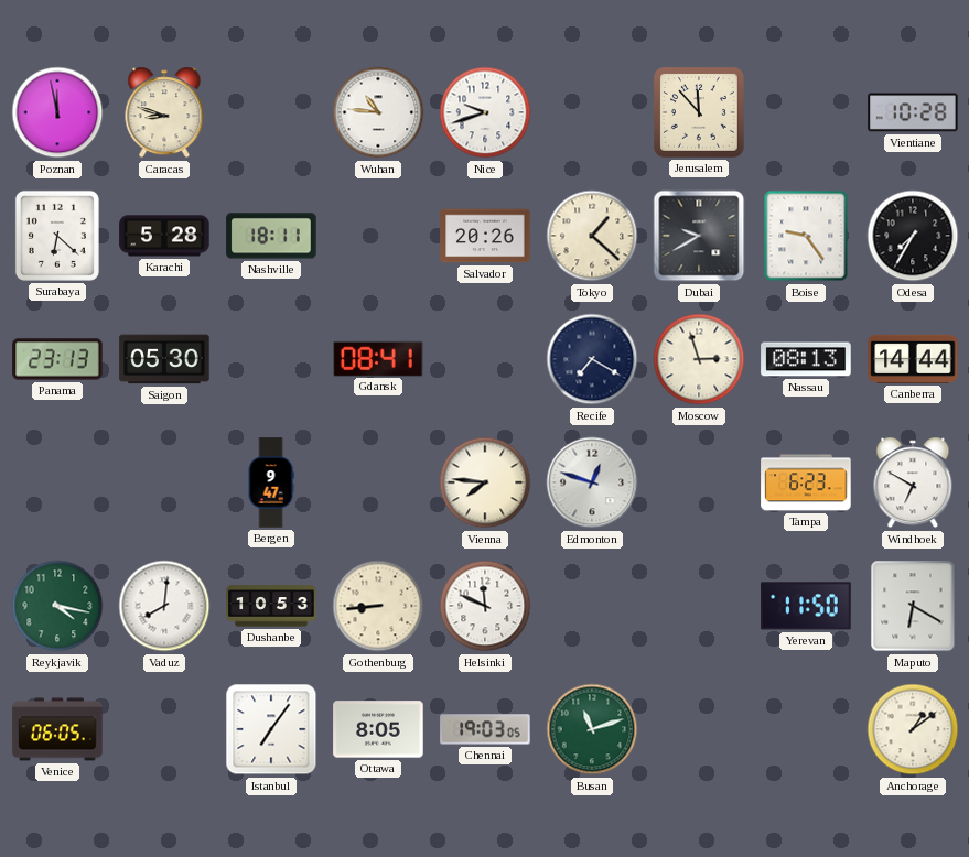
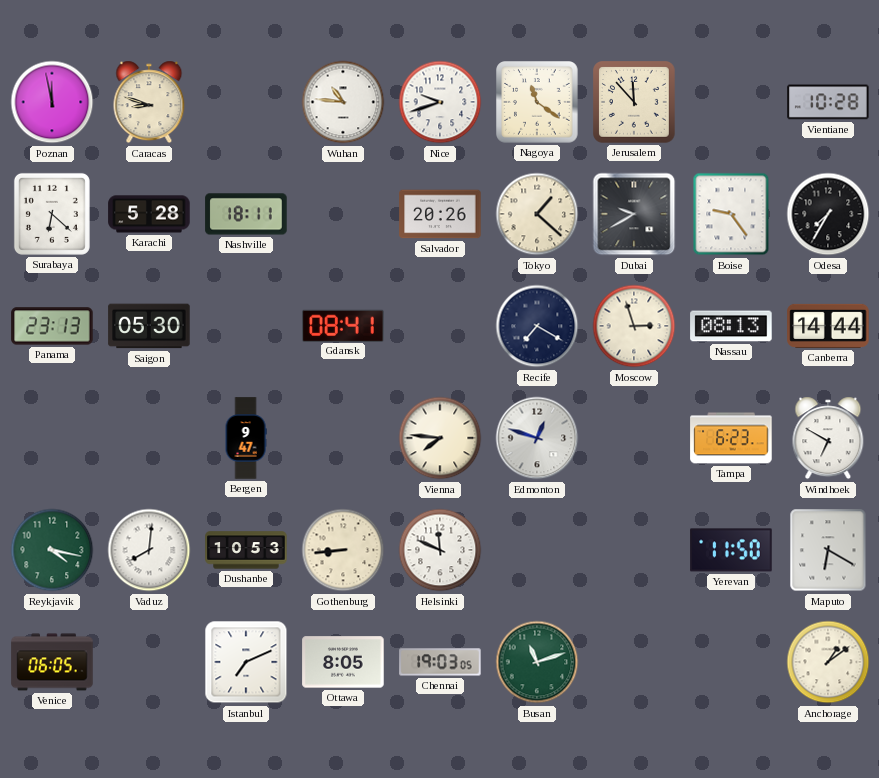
Nagoya: none -> 11:21
Istanbul: 7:06 -> 7:11
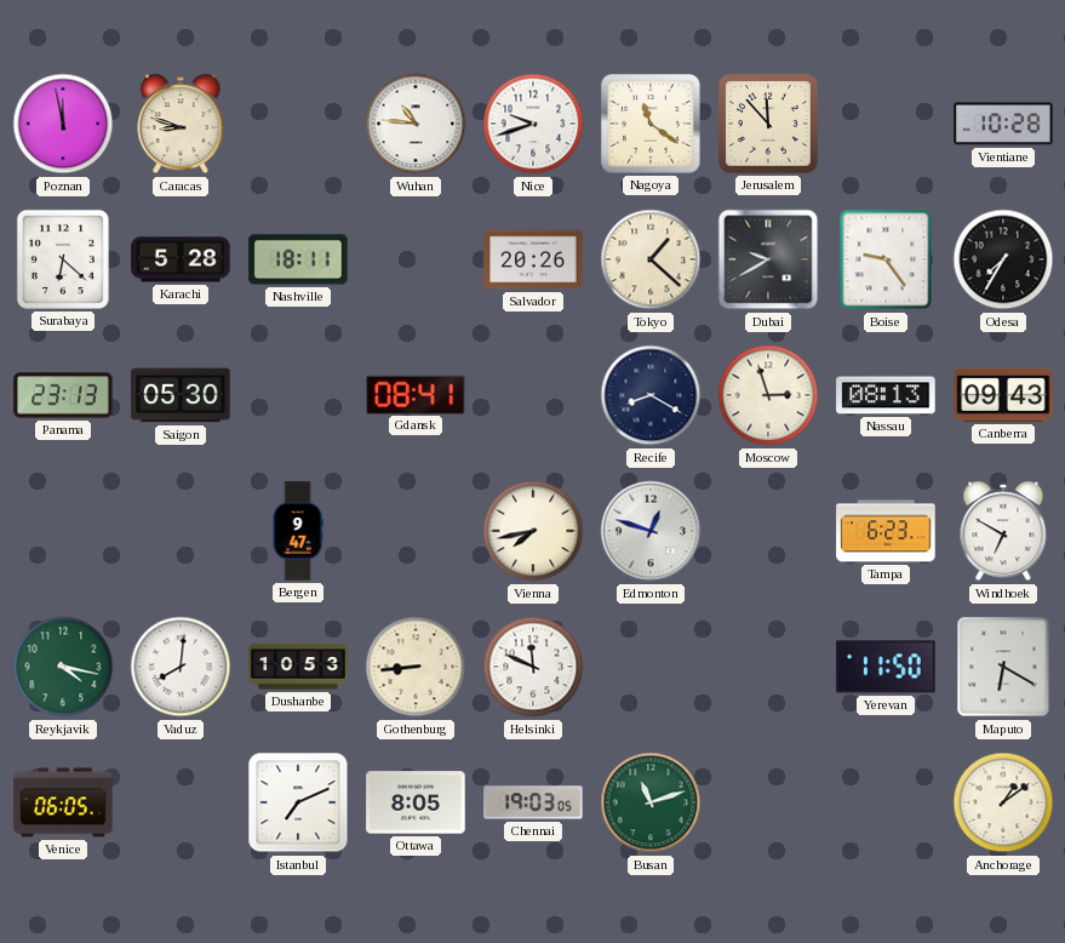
Recife: 7:20 -> 8:20
Canberra: 14:44 -> 09:43
Vienna: 7:46 -> 7:43
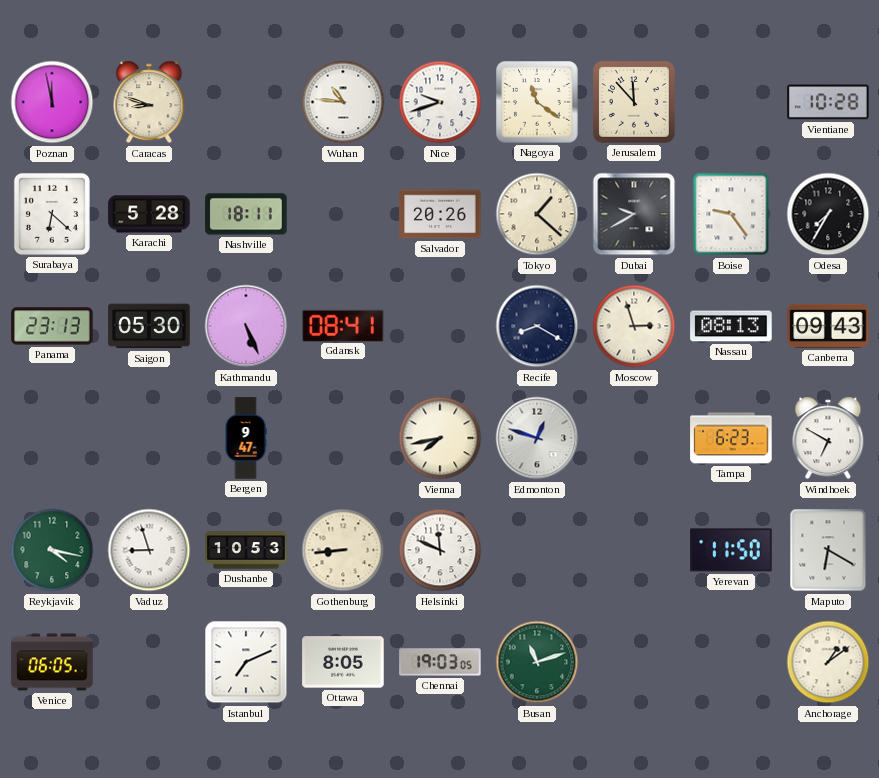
Kathmandu: none -> 5:26
Vaduz: 8:01 -> 8:57
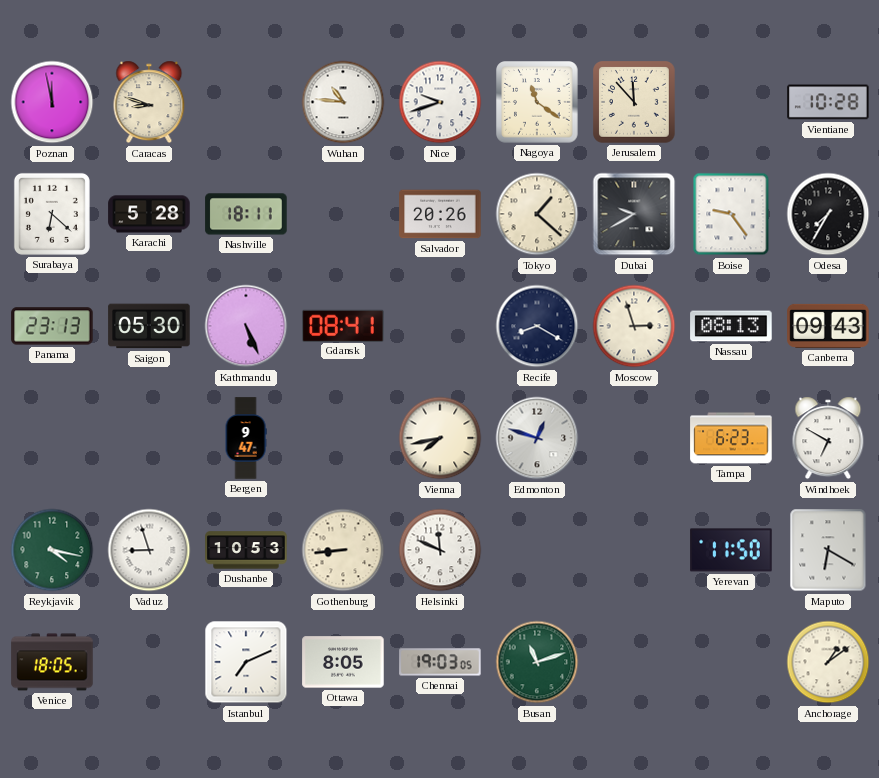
Venice: 06:05 -> 18:05
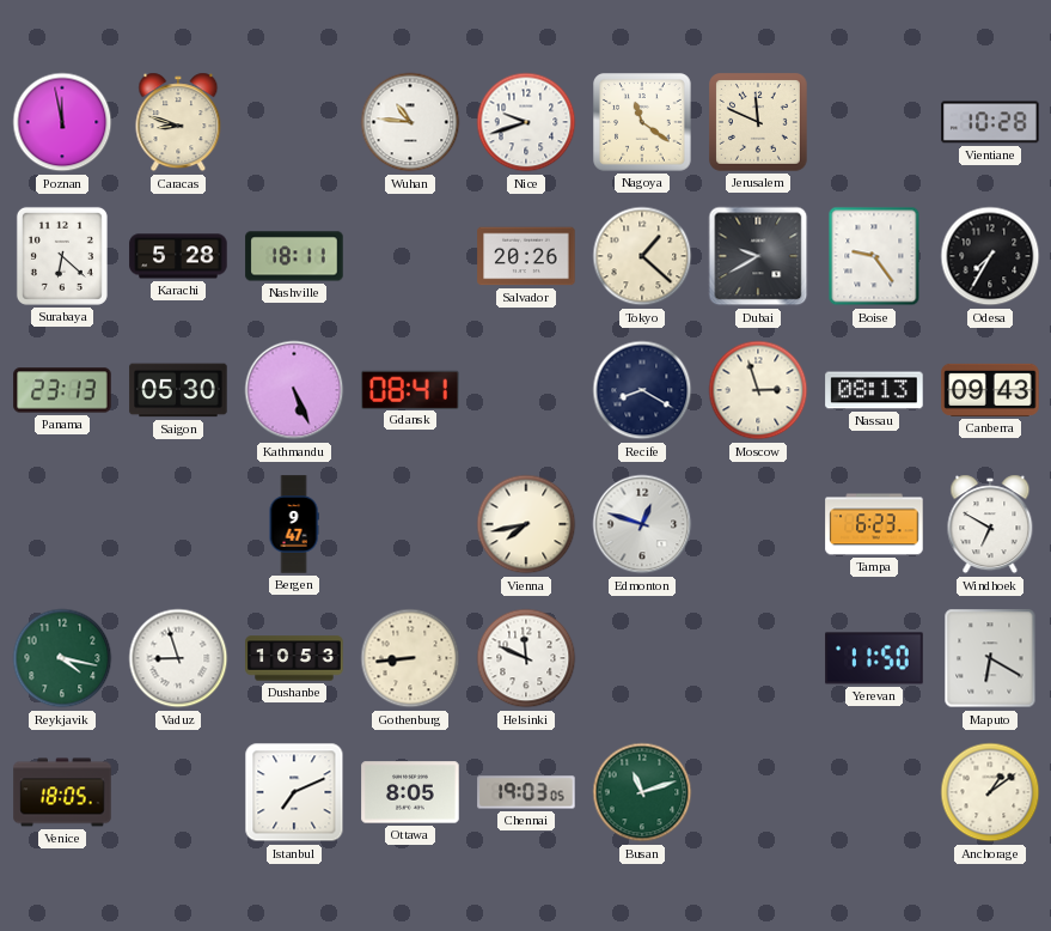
Jerusalem: 11:53 -> 11:49
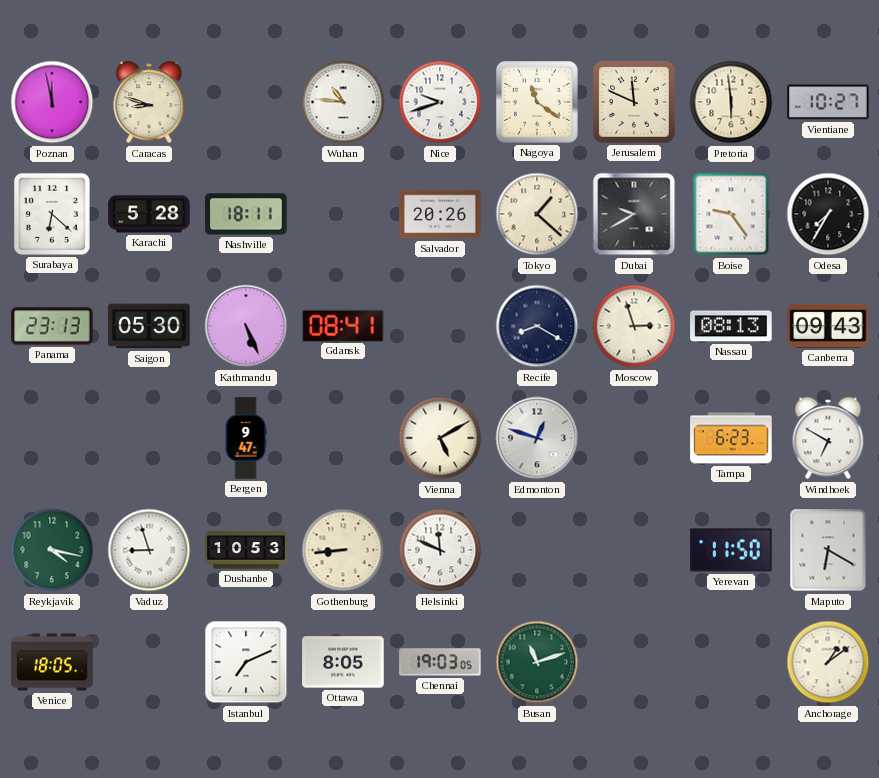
Pretoria: none -> 5:59
Vientiane: 10:28 -> 10:27
Vienna: 7:43 -> 5:10
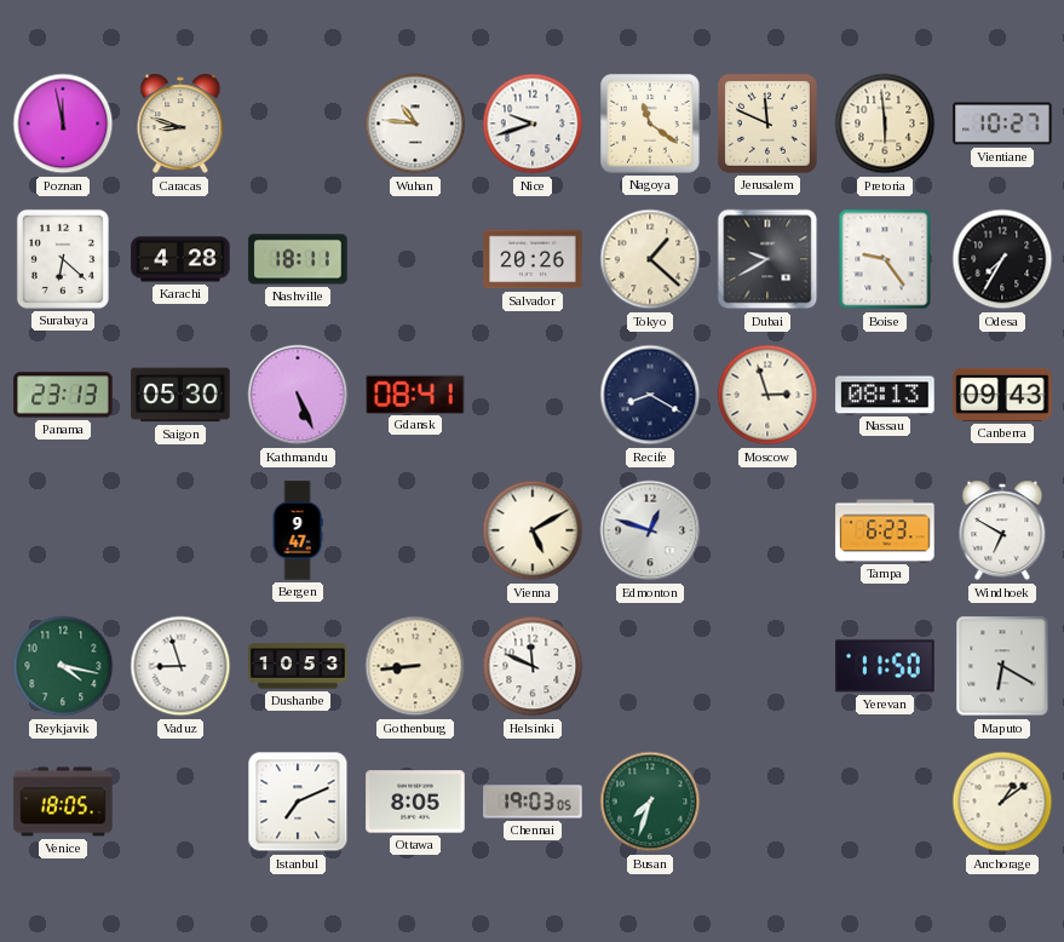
Karachi: 5:28 -> 4:28
Busan: 11:12 -> 7:33
